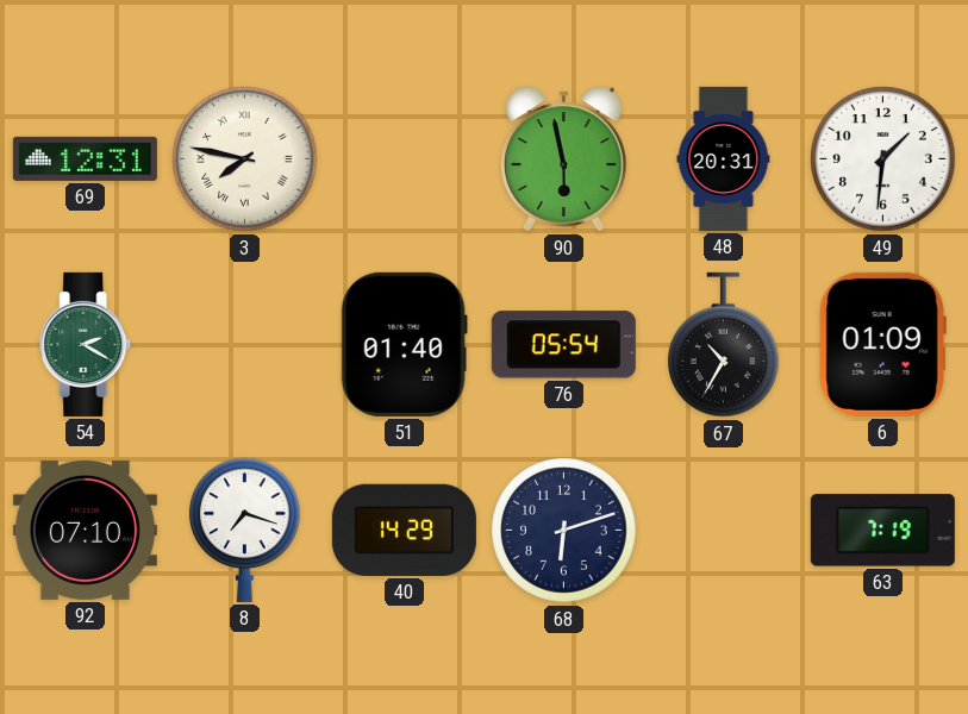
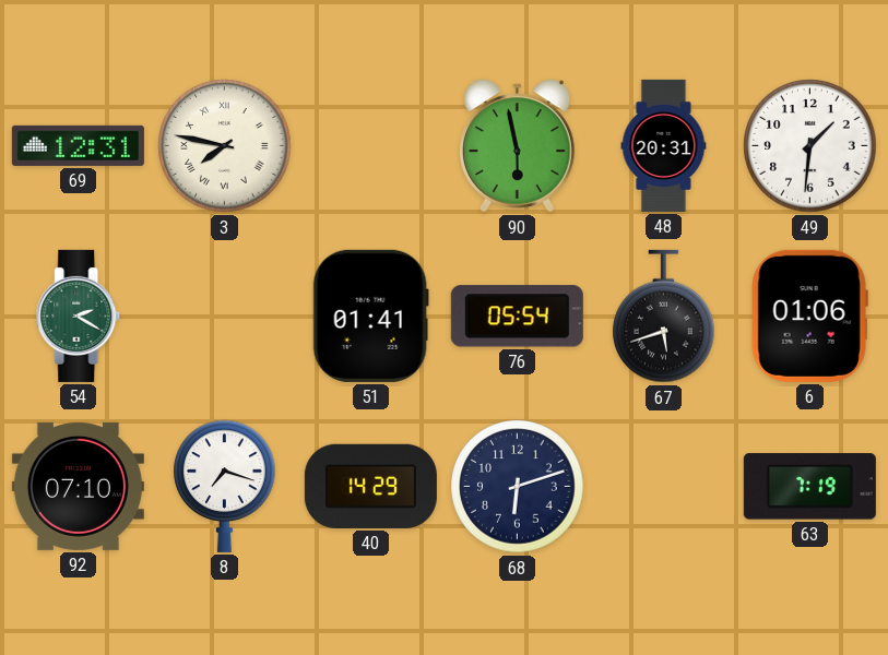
51: 01:40 -> 01:41
67: 10:35 -> 5:42
6: 01:09 -> 01:06
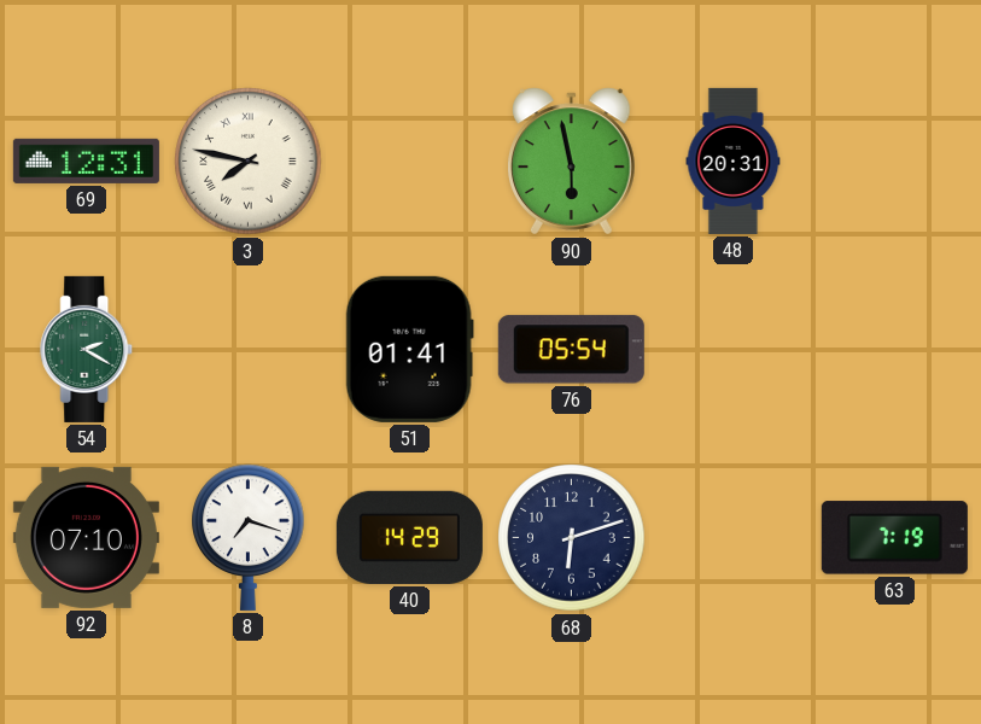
49: 1:31 -> none
67: 5:42 -> none
6: 01:06 -> none
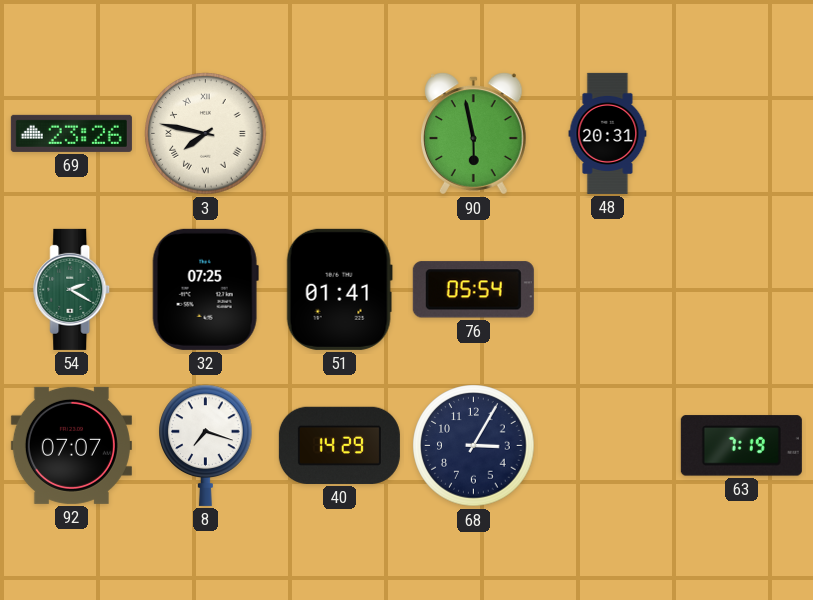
69: 12:31 -> 23:26
32: none -> 07:25
92: 07:10 -> 07:07
68: 6:12 -> 3:05
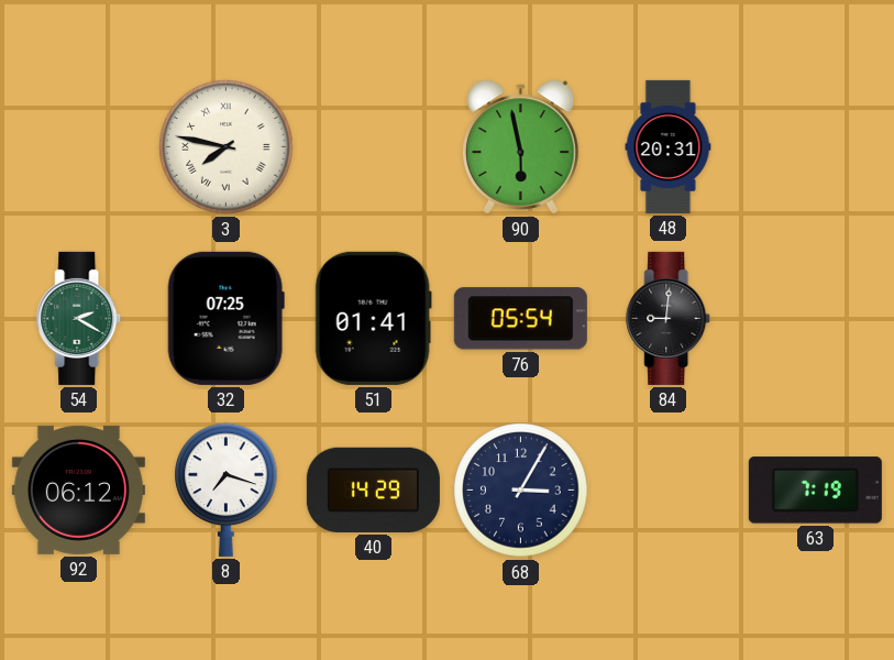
69: 23:26 -> none
84: none -> 9:01
92: 07:07 -> 06:12
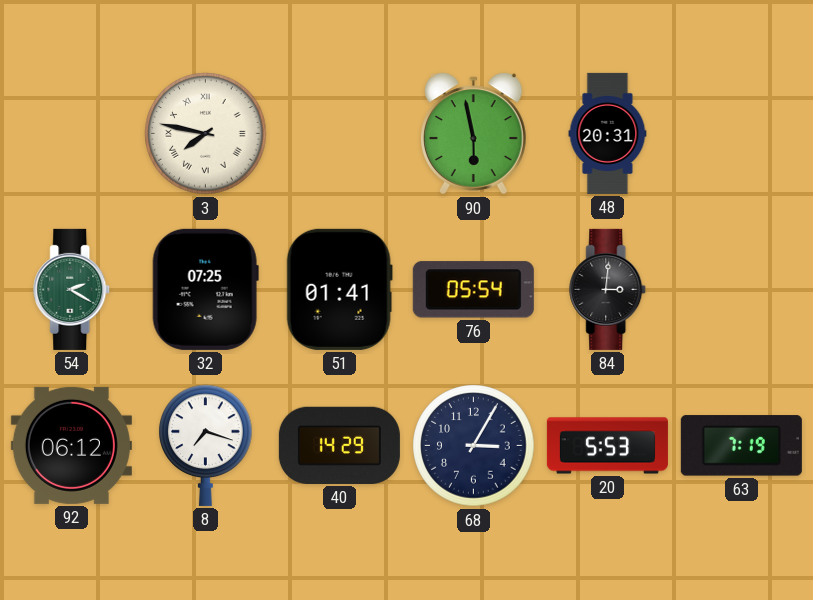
84: 9:01 -> 3:01
20: none -> 5:53
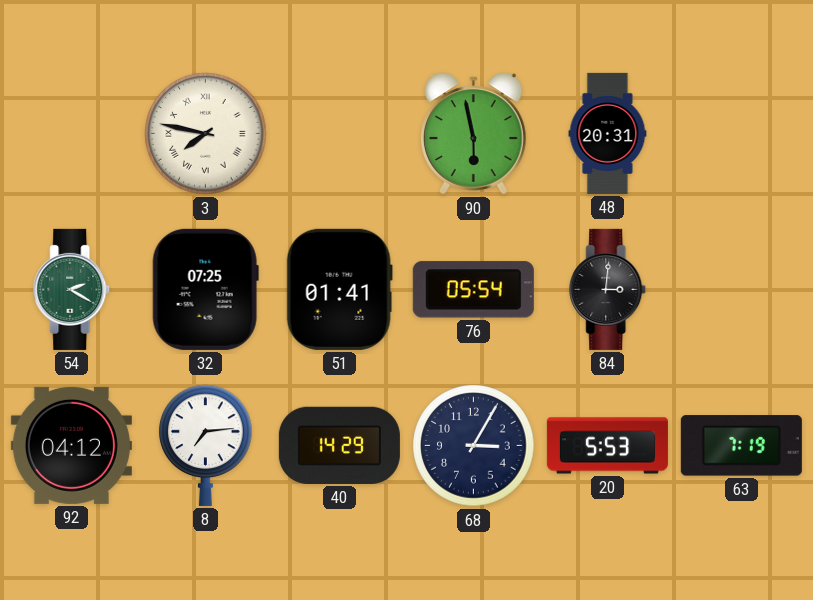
92: 06:12 -> 04:12
8: 7:18 -> 7:14
